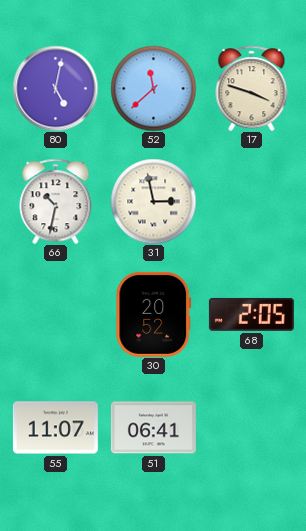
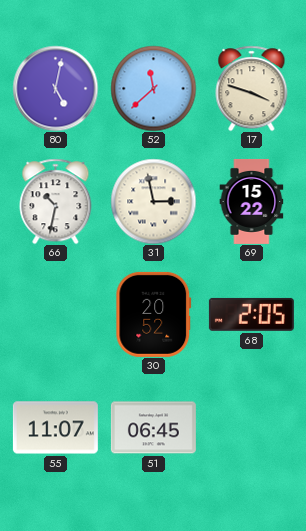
69: none -> 15:22
51: 06:41 -> 06:45
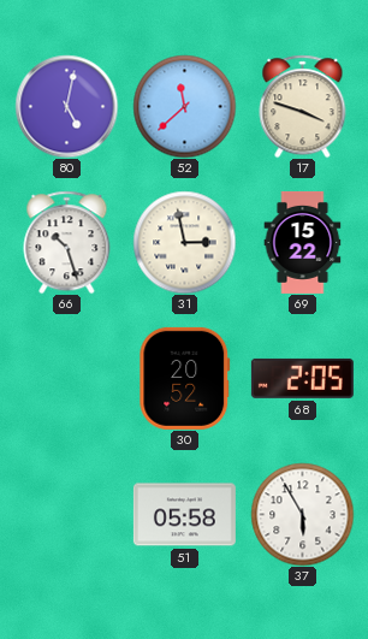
66: 10:32 -> 10:27
55: 11:07 -> none
51: 06:45 -> 05:58
37: none -> 5:55
